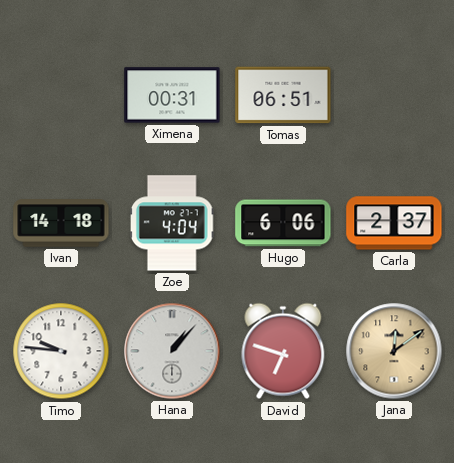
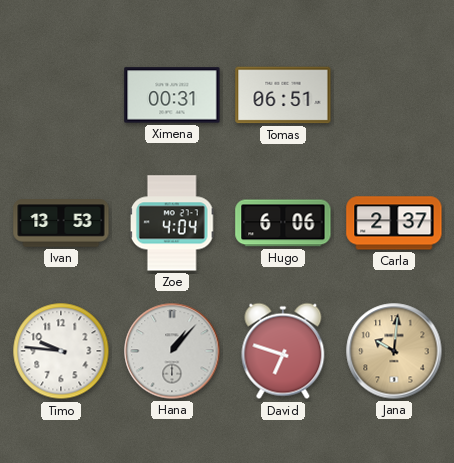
Ivan: 14:18 -> 13:53
Jana: 12:09 -> 10:01
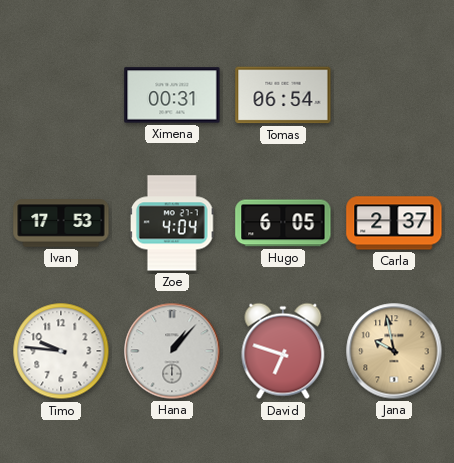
Tomas: 06:51 -> 06:54
Ivan: 13:53 -> 17:53
Hugo: 6:06 -> 6:05
Jana: 10:01 -> 9:58
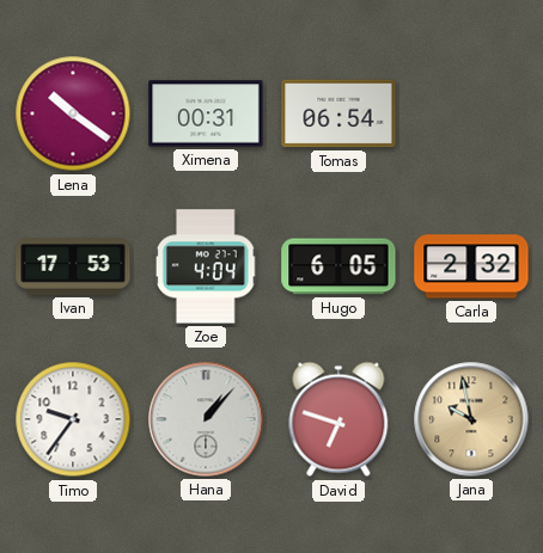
Lena: none -> 10:21
Carla: 2:37 -> 2:32
Timo: 9:46 -> 9:36
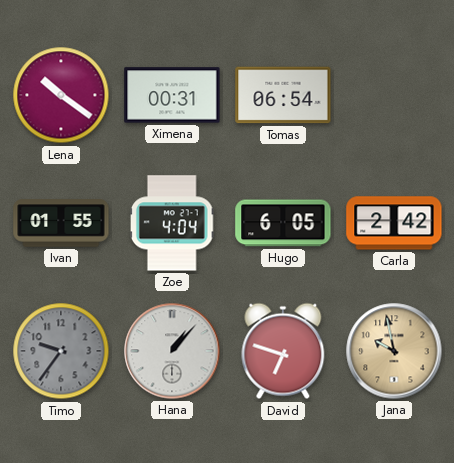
Ivan: 17:53 -> 01:55
Carla: 2:32 -> 2:42
Timo dial: white -> grey
